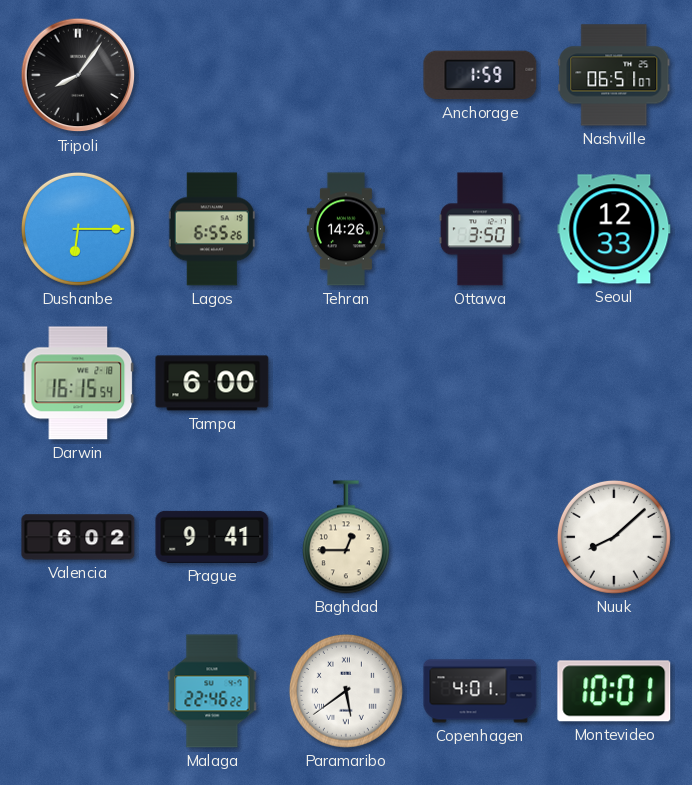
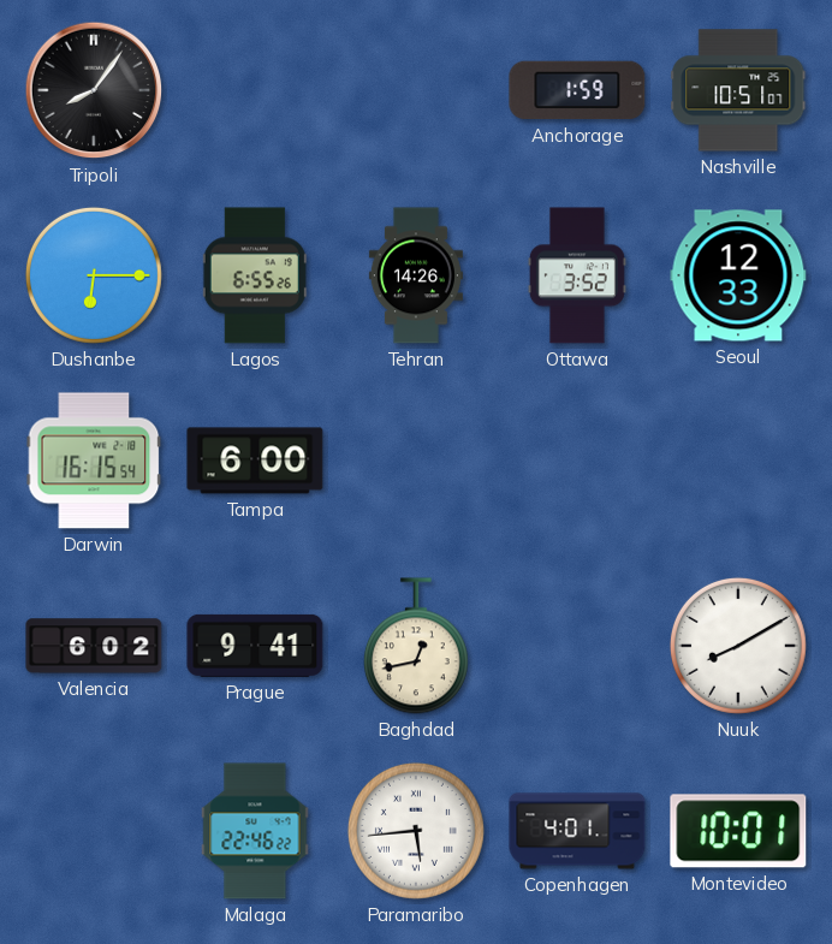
Nashville: 06:51 -> 10:51
Ottawa: 3:50 -> 3:52
Baghdad: 12:45 -> 12:43
Nuuk: 8:08 -> 8:10
Paramaribo: 5:39 -> 5:44
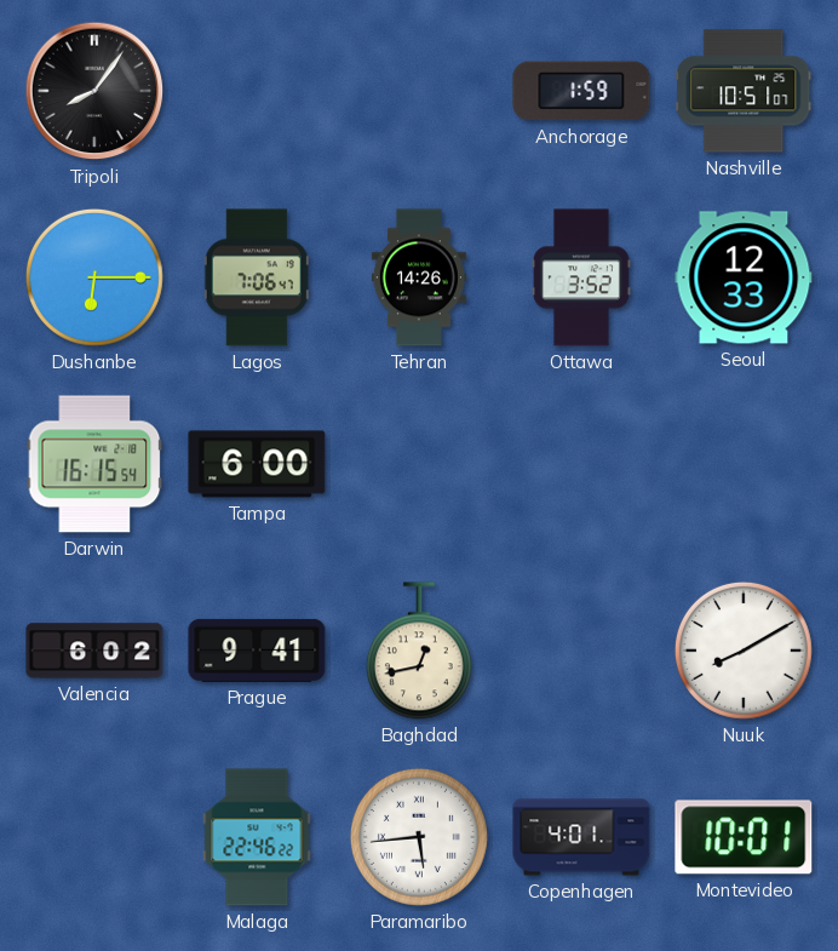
Lagos: 6:55 -> 7:06
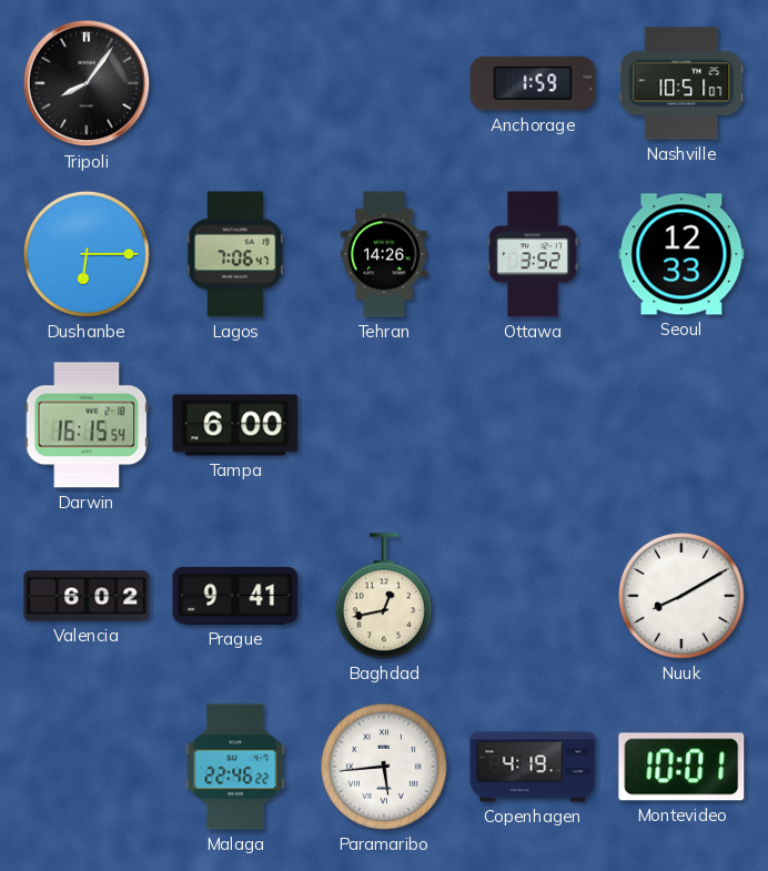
Copenhagen: 4:01 -> 4:19
